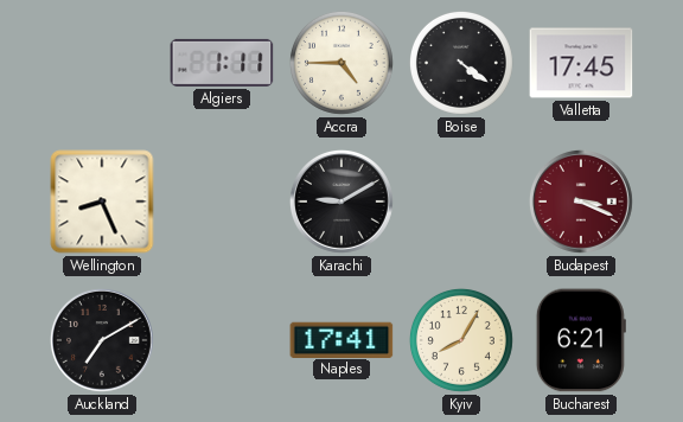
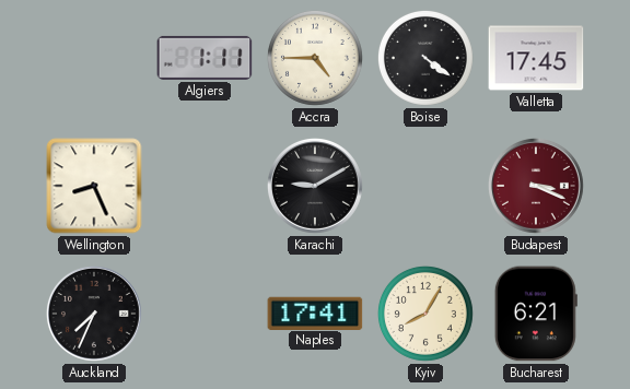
Auckland: 7:10 -> 7:34
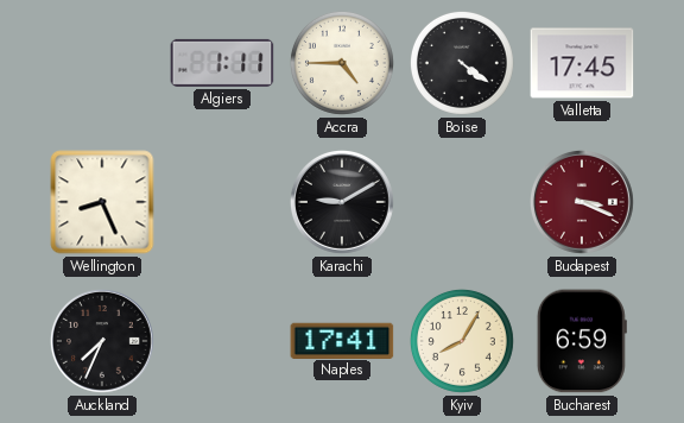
Bucharest: 6:21 -> 6:59
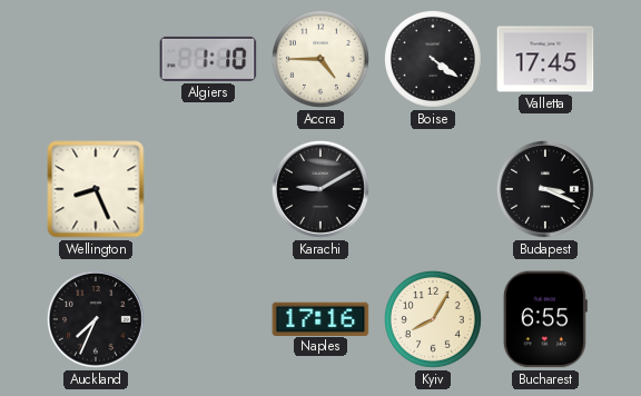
Algiers: 1:11 -> 1:10
Budapest dial: burgundy -> black
Naples: 17:41 -> 17:16
Bucharest: 6:59 -> 6:55
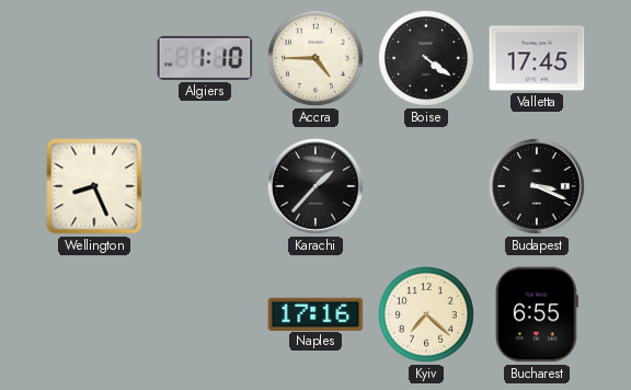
Karachi: 9:10 -> 1:37
Auckland: 7:34 -> none
Kyiv: 8:05 -> 7:22
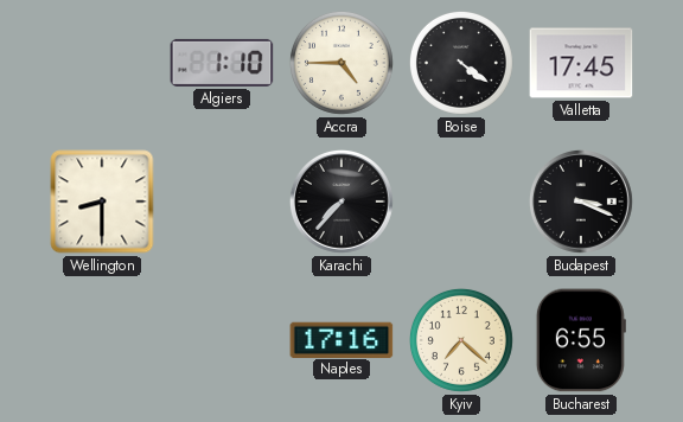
Wellington: 8:26 -> 8:30
Karachi: 1:37 -> 7:37
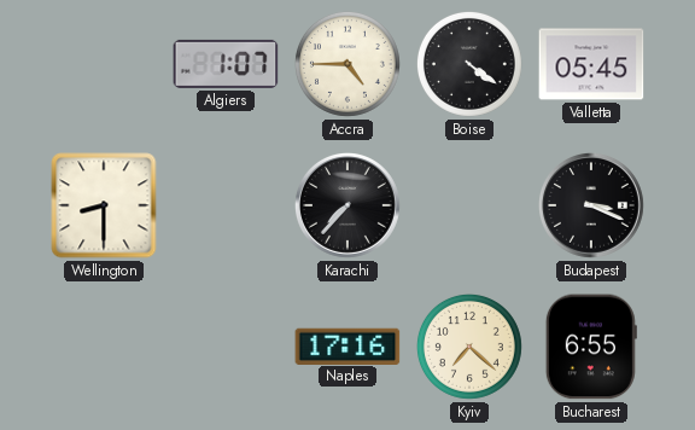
Algiers: 1:10 -> 1:07
Valletta: 17:45 -> 05:45
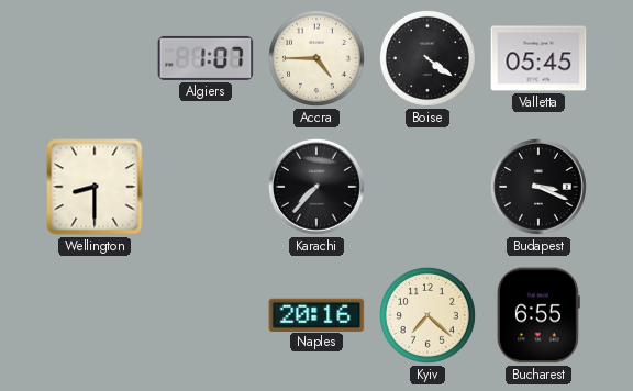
Naples: 17:16 -> 20:16
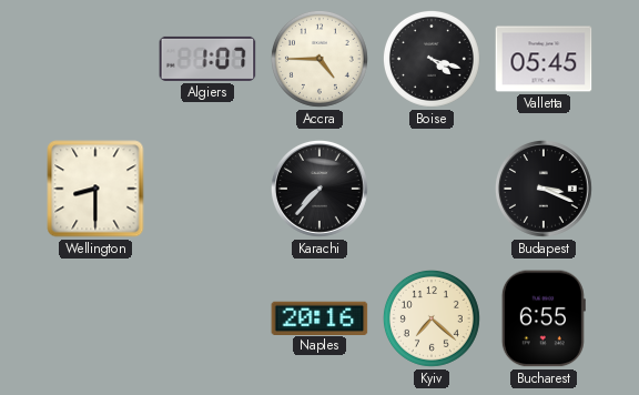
Boise: 4:21 -> 4:18
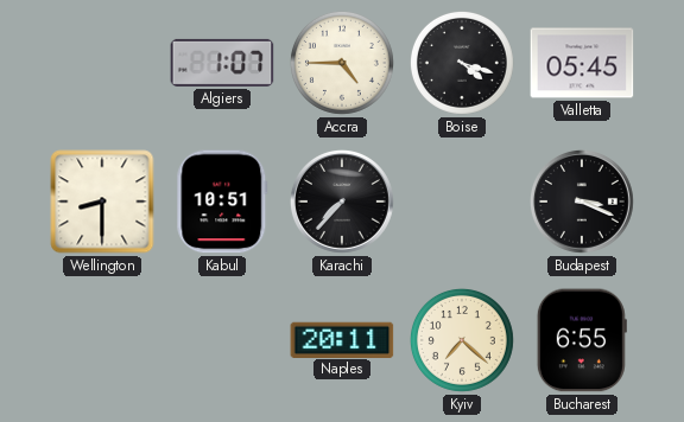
Kabul: none -> 10:51
Naples: 20:16 -> 20:11
